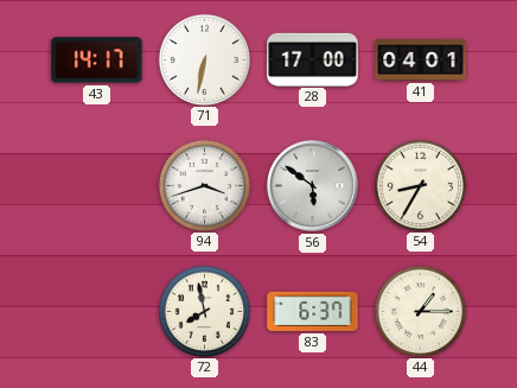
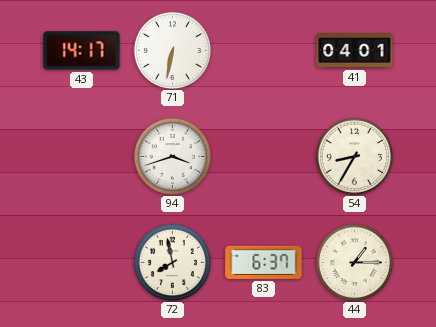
28: 17:00 -> none
56: 5:51 -> none
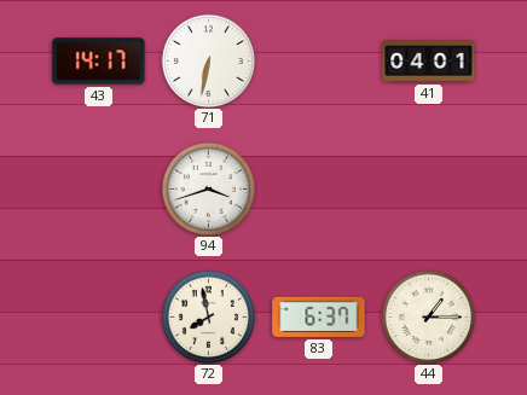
54: 8:35 -> none
